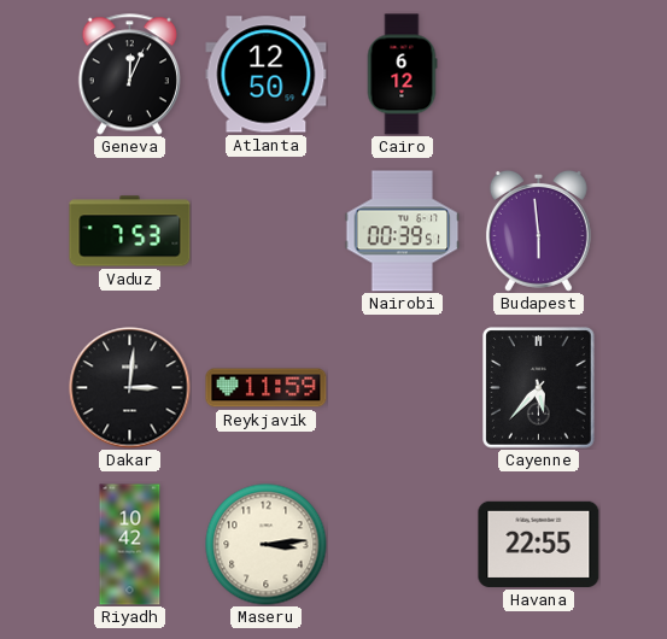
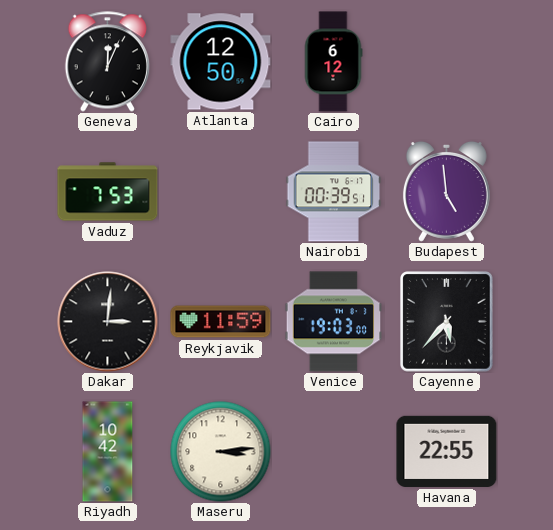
Budapest: 5:59 -> 4:59
Venice: none -> 19:03
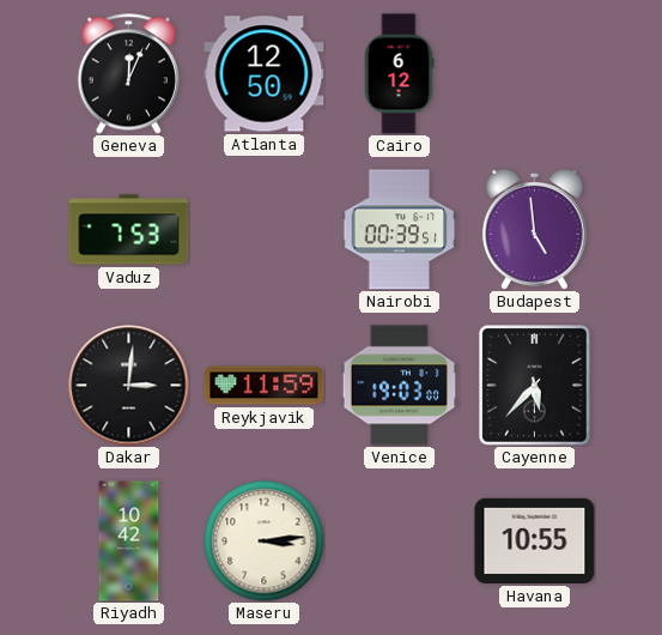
Havana: 22:55 -> 10:55
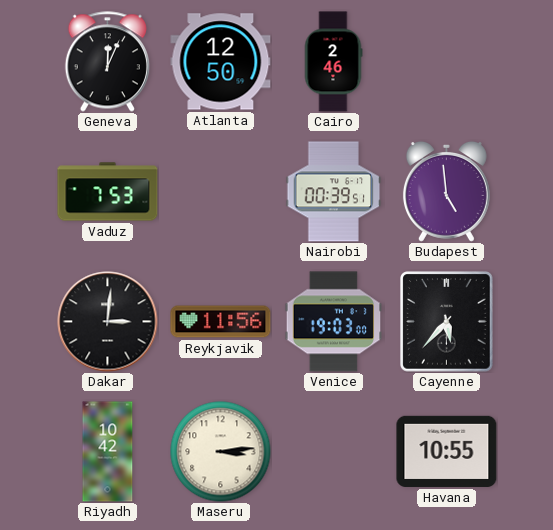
Cairo: 6:12 -> 2:46
Reykjavik: 11:59 -> 11:56
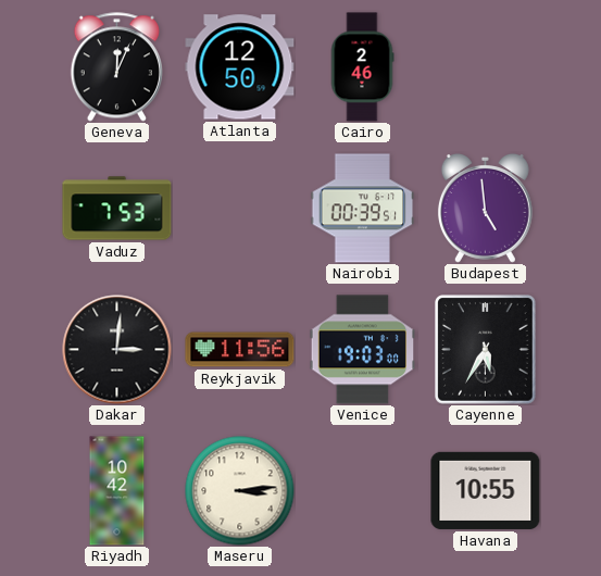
Cayenne: 5:37 -> 5:35
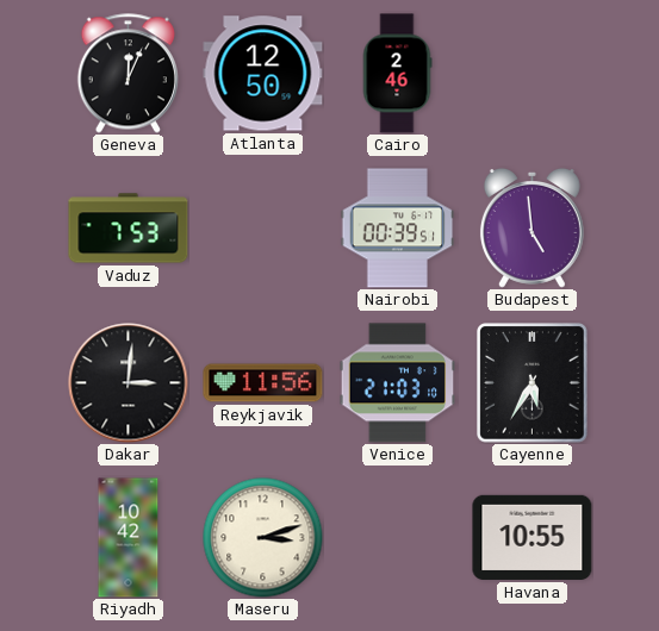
Venice: 19:03 -> 21:03
Maseru: 3:14 -> 3:12
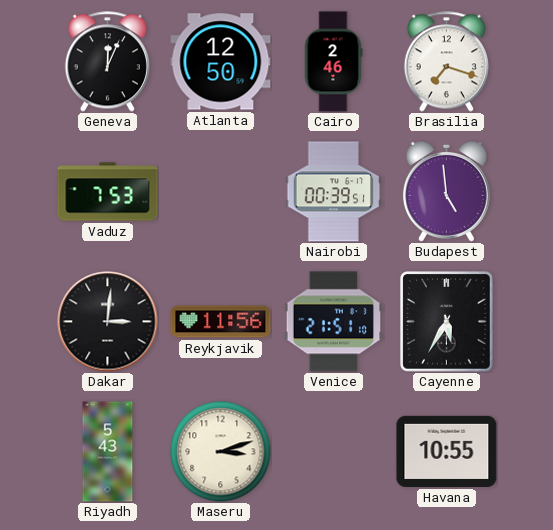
Brasilia: none -> 7:18
Venice: 21:03 -> 21:51
Riyadh: 10:42 -> 5:43
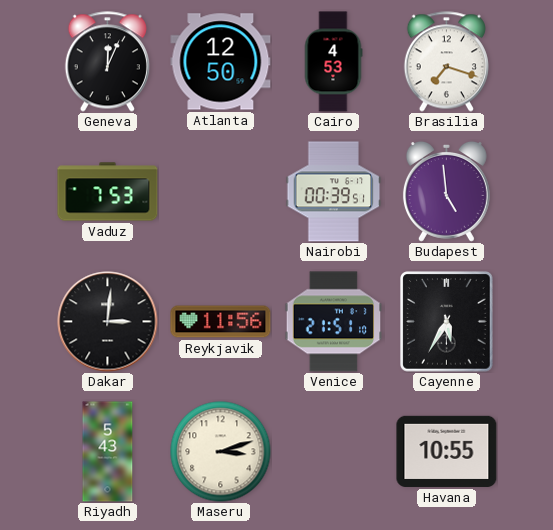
Cairo: 2:46 -> 4:53
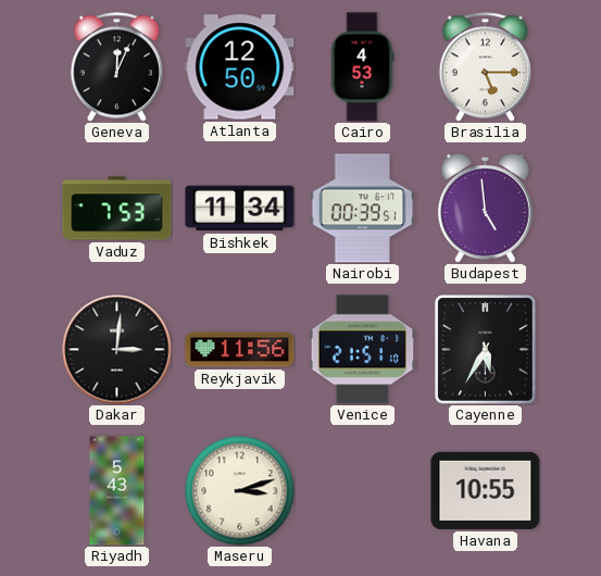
Brasilia: 7:18 -> 5:15
Bishkek: none -> 11:34
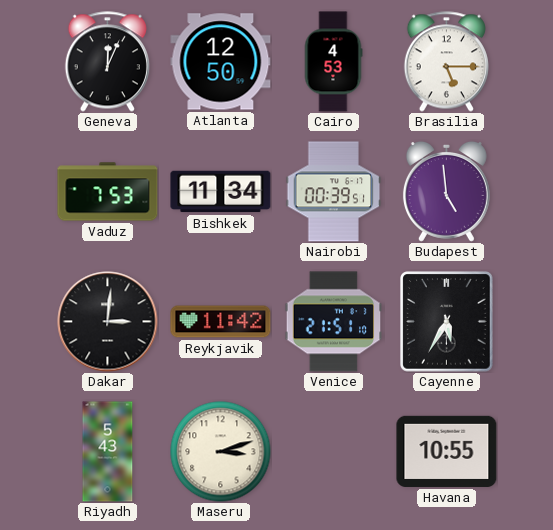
Reykjavik: 11:56 -> 11:42
